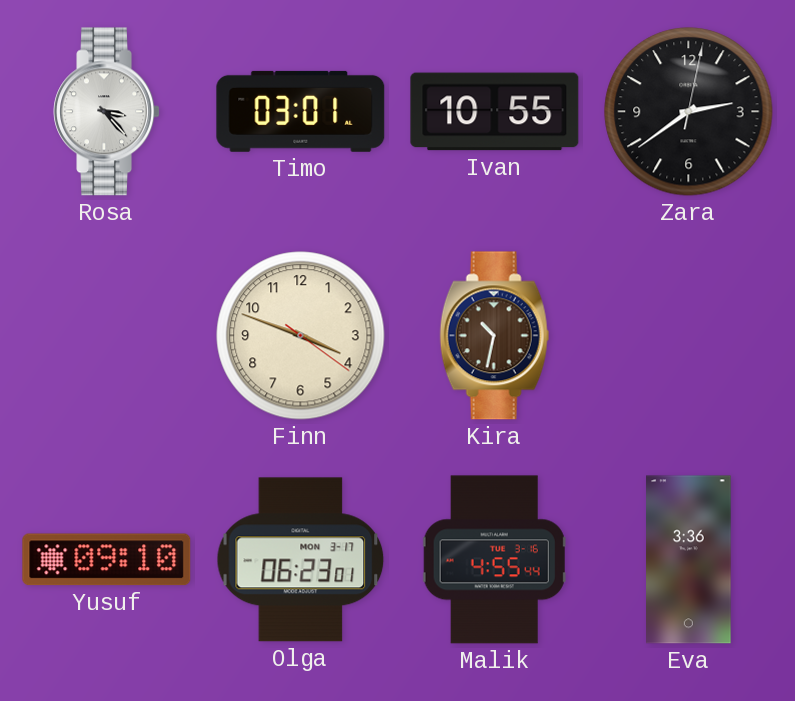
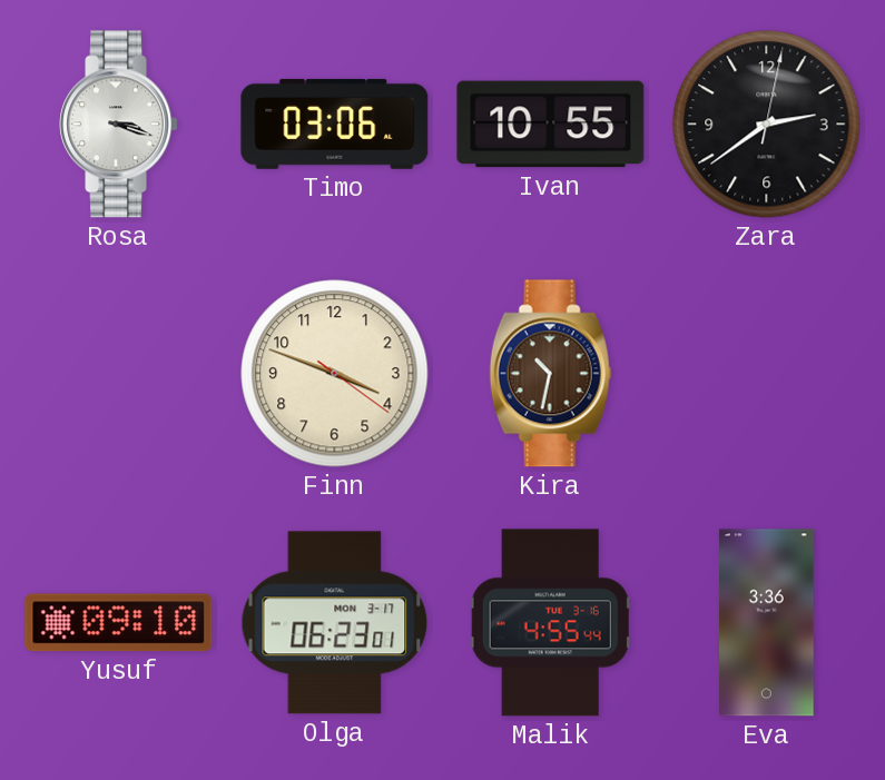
Rosa: 3:23 -> 3:18
Timo: 03:01 -> 03:06
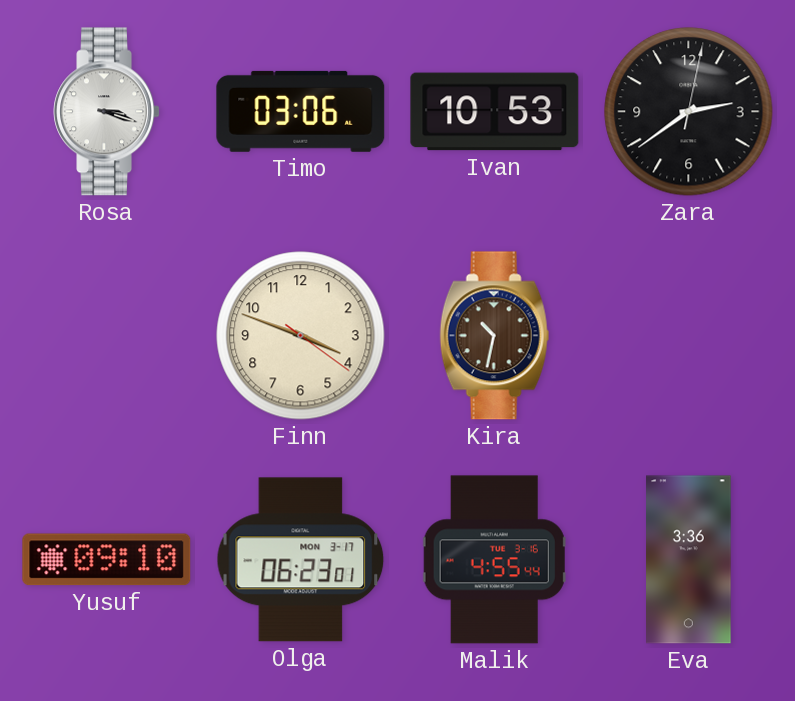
Ivan: 10:55 -> 10:53
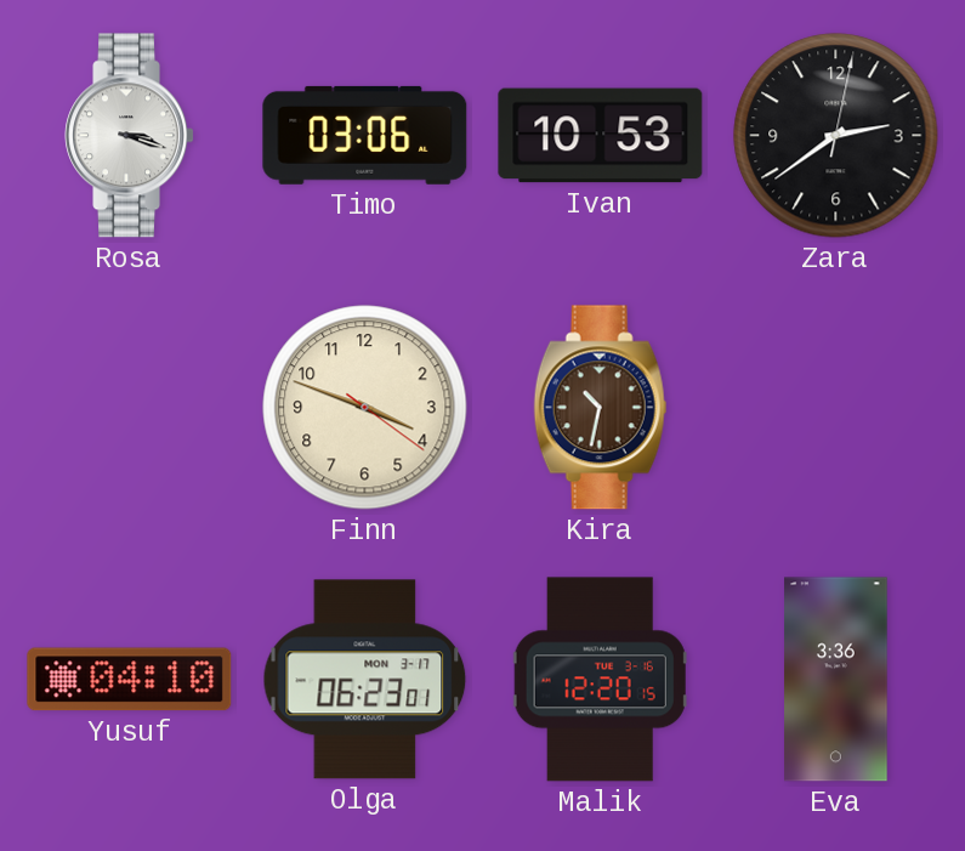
Yusuf: 09:10 -> 04:10
Malik: 4:55 -> 12:20
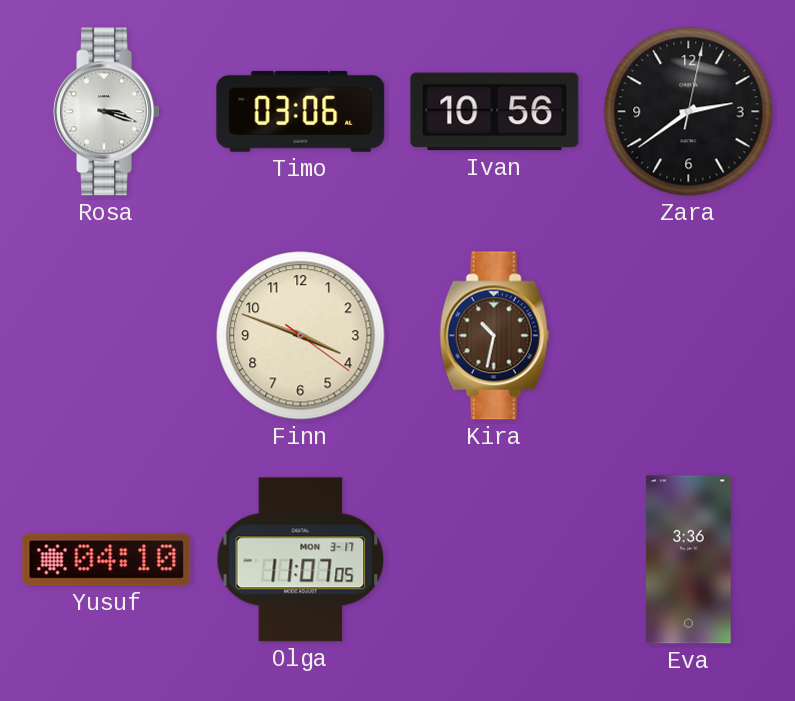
Ivan: 10:53 -> 10:56
Olga: 06:23 -> 11:07
Malik: 12:20 -> none
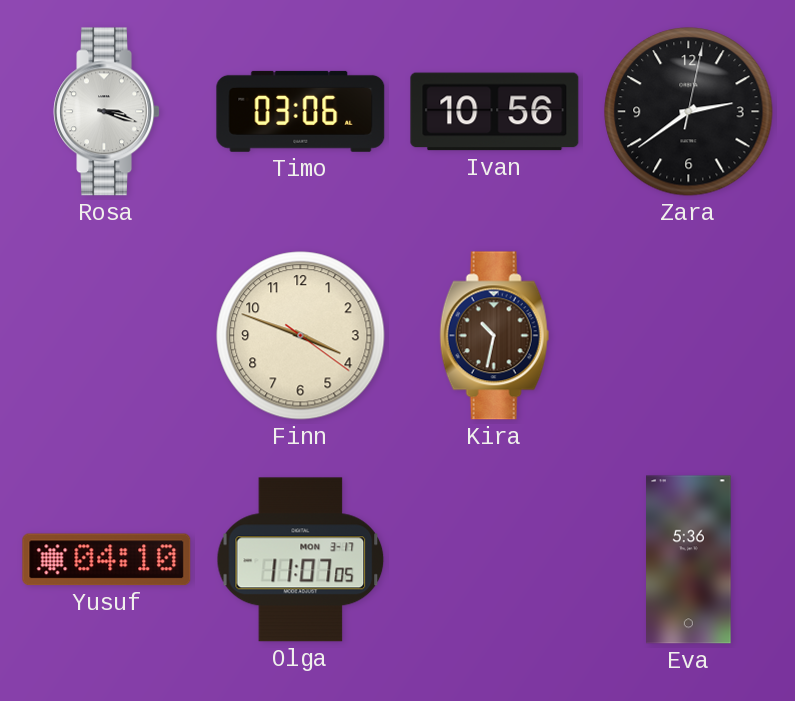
Eva: 3:36 -> 5:36
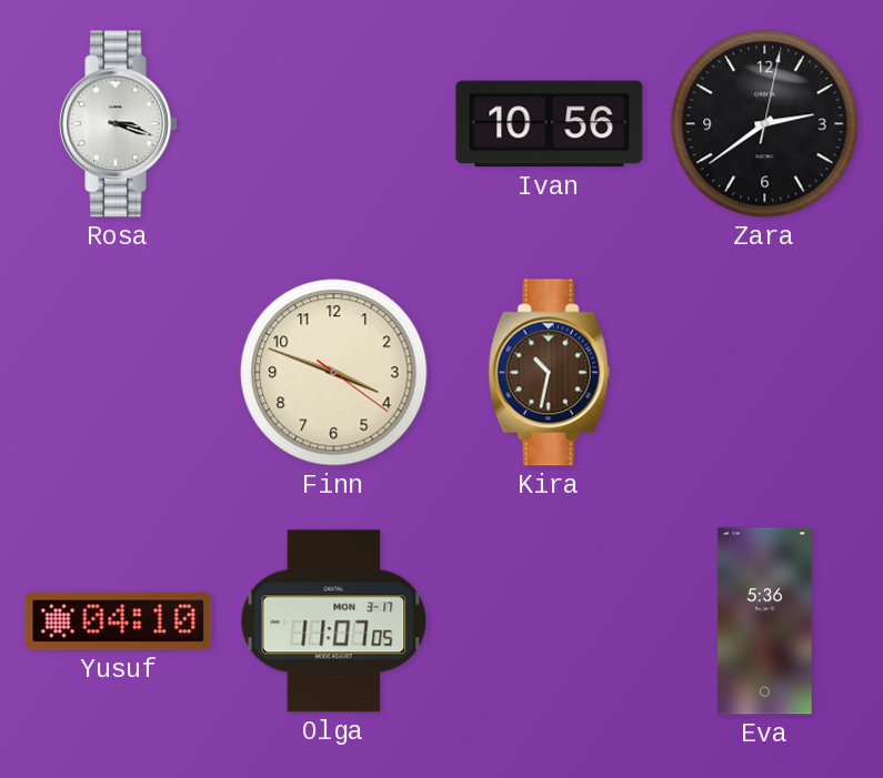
Timo: 03:06 -> none
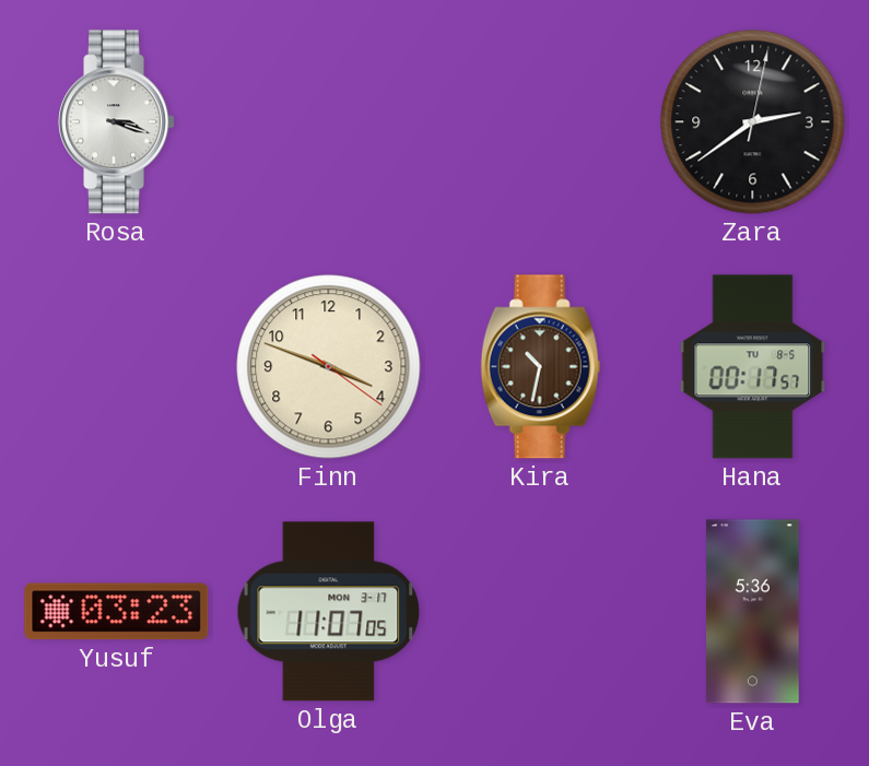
Ivan: 10:56 -> none
Hana: none -> 00:17
Yusuf: 04:10 -> 03:23
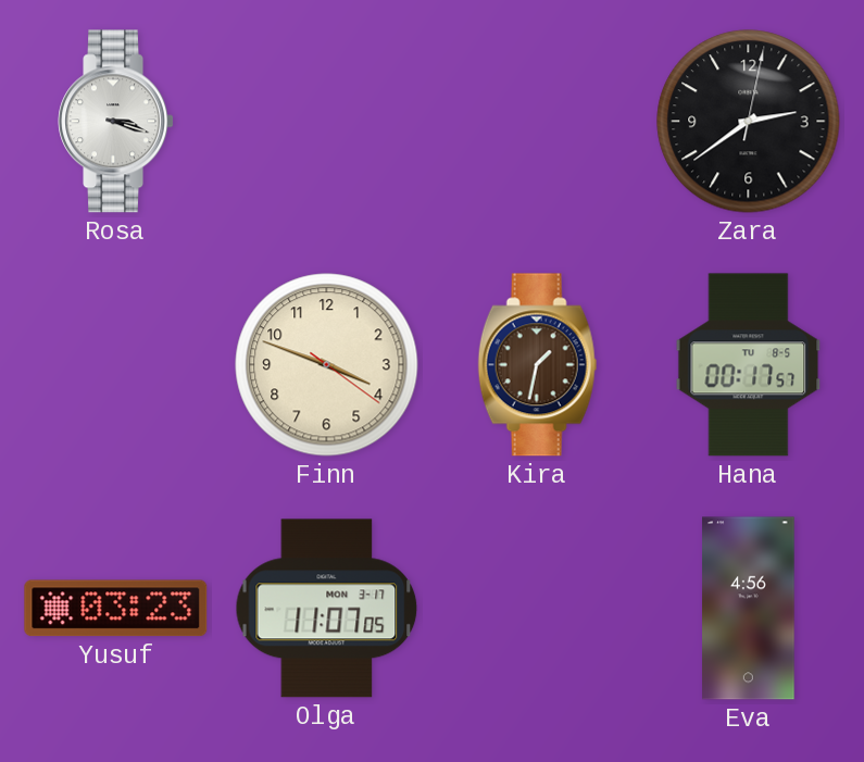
Kira: 10:32 -> 1:32
Eva: 5:36 -> 4:56
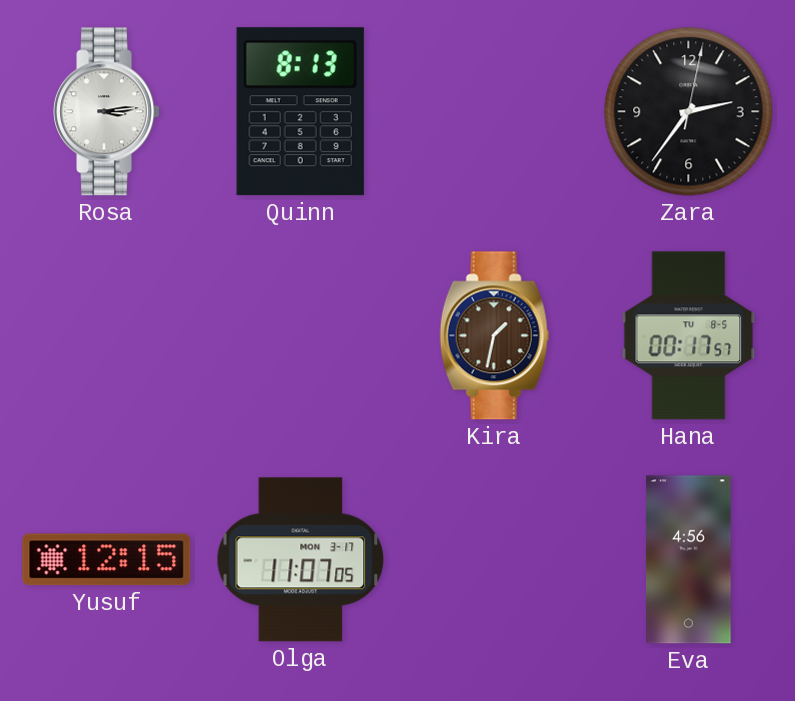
Rosa: 3:18 -> 3:14
Quinn: none -> 8:13
Zara: 2:39 -> 2:36
Finn: 3:48 -> none
Yusuf: 03:23 -> 12:15
